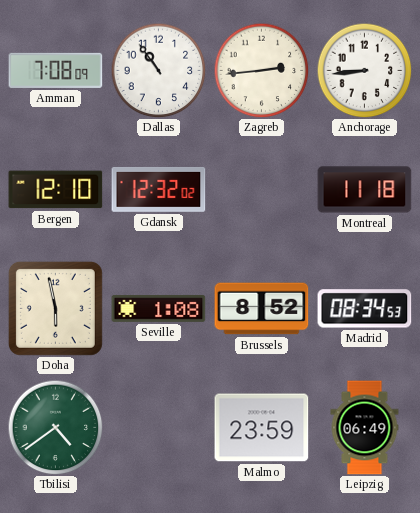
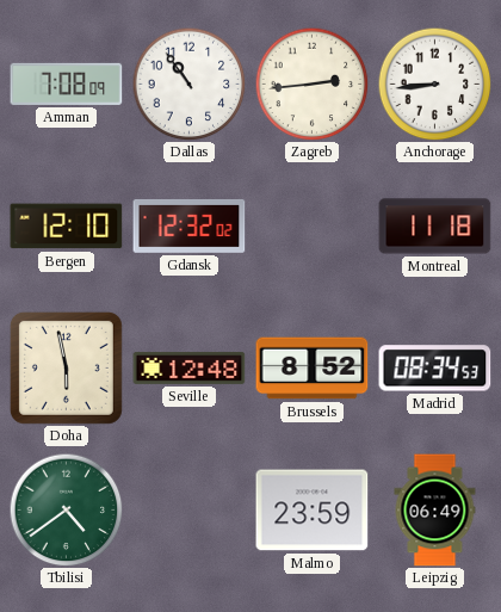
Seville: 1:08 -> 12:48
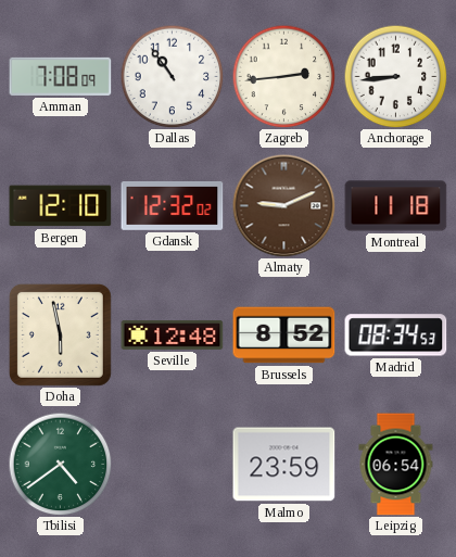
Almaty: none -> 9:11
Leipzig: 06:49 -> 06:54
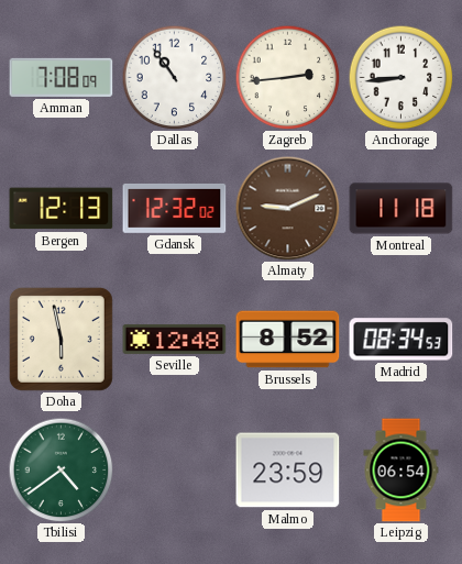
Bergen: 12:10 -> 12:13
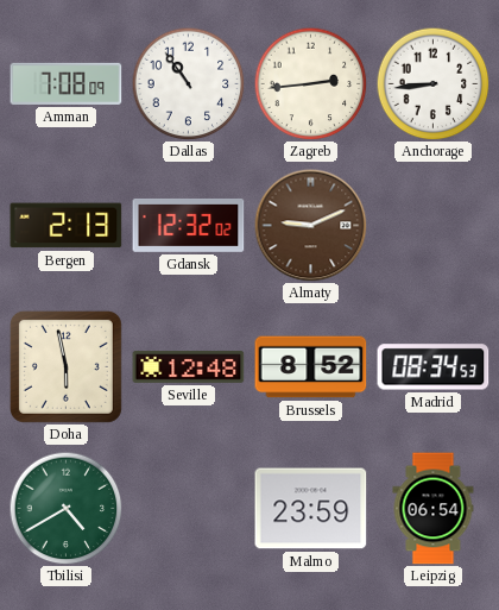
Bergen: 12:13 -> 2:13
Montreal: 11:18 -> none
Tbilisi: 4:39 -> 4:40
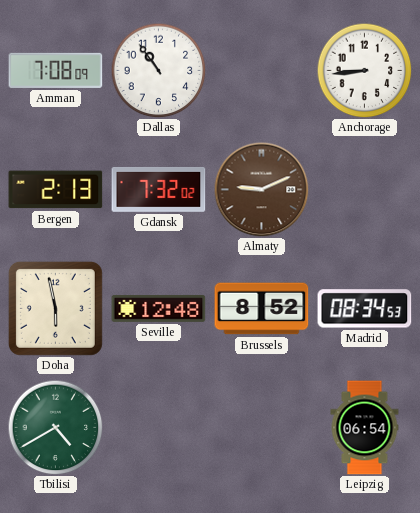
Zagreb: 2:44 -> none
Gdansk: 12:32 -> 7:32
Malmo: 23:59 -> none
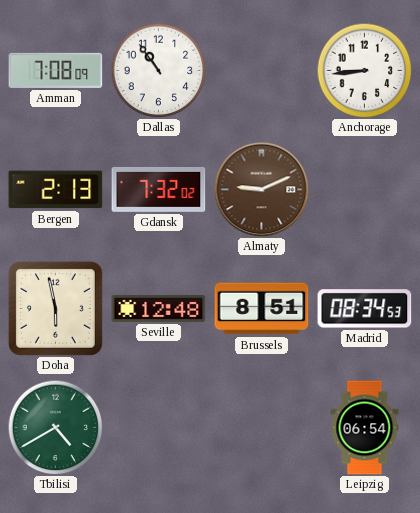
Brussels: 8:52 -> 8:51
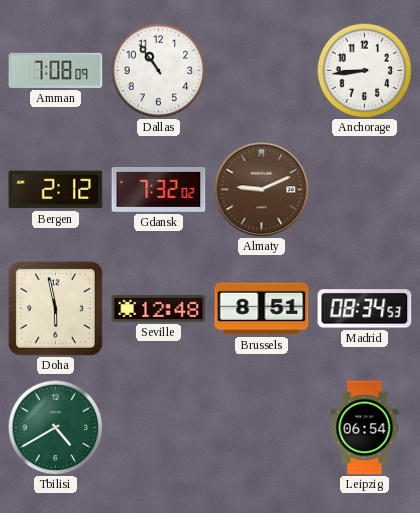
Bergen: 2:13 -> 2:12
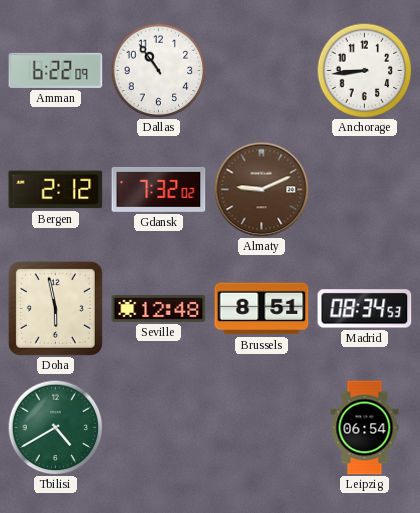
Amman: 7:08 -> 6:22
